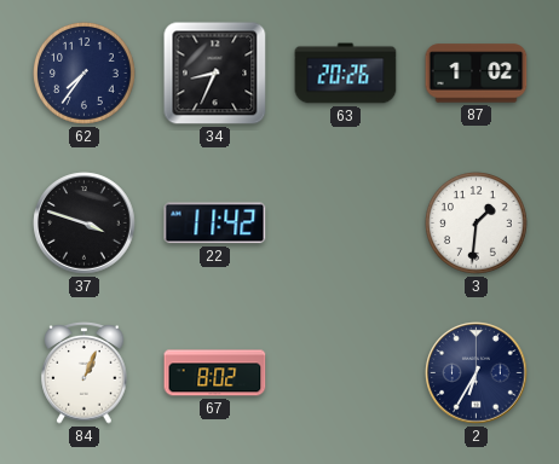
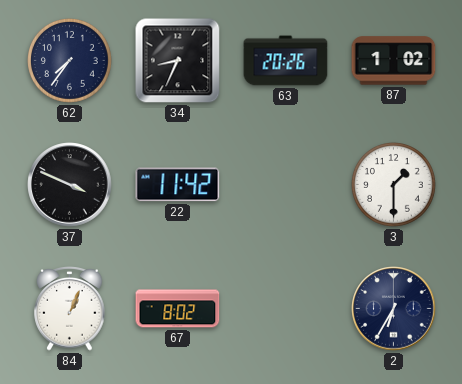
37: 3:48 -> 3:49
3: 1:31 -> 1:30
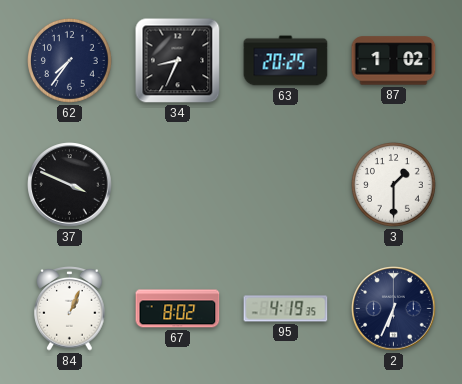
63: 20:26 -> 20:25
22: 11:42 -> none
95: none -> 4:19
2: 6:35 -> 6:34
